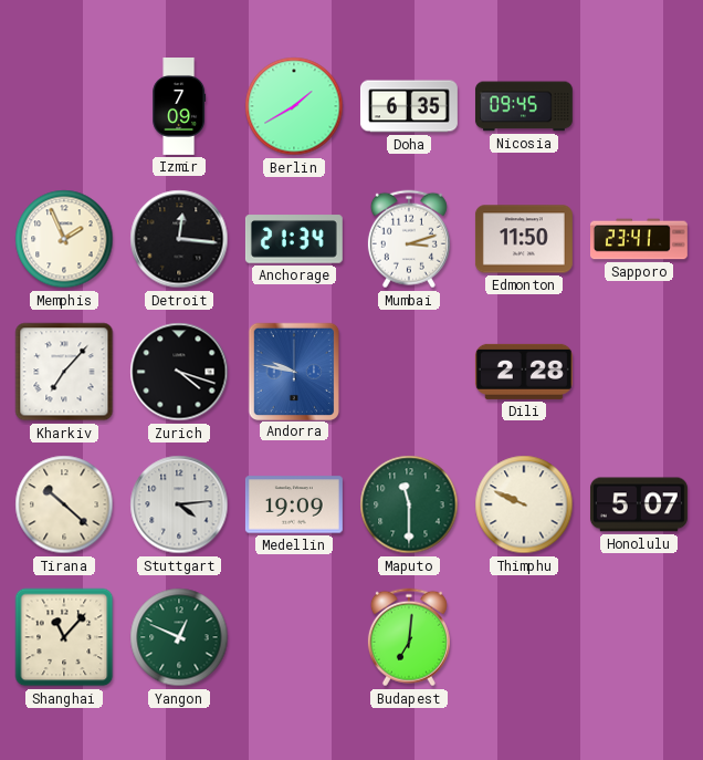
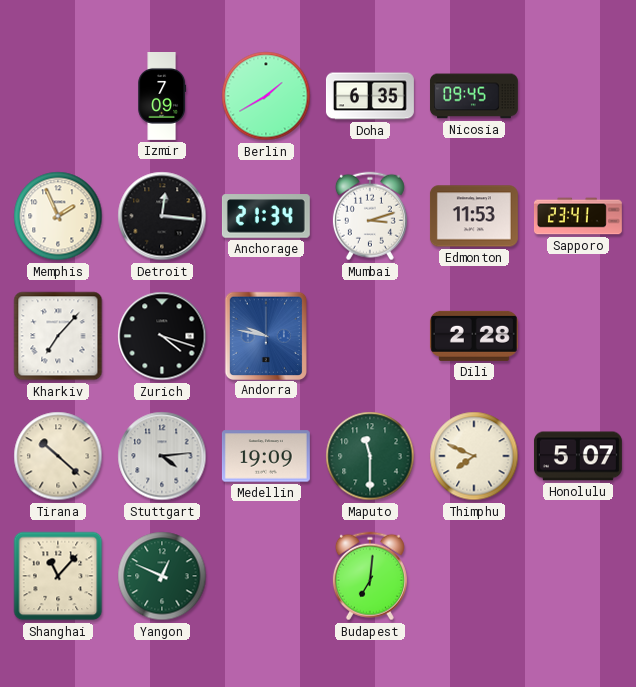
Edmonton: 11:50 -> 11:53
Thimphu: 9:49 -> 7:49
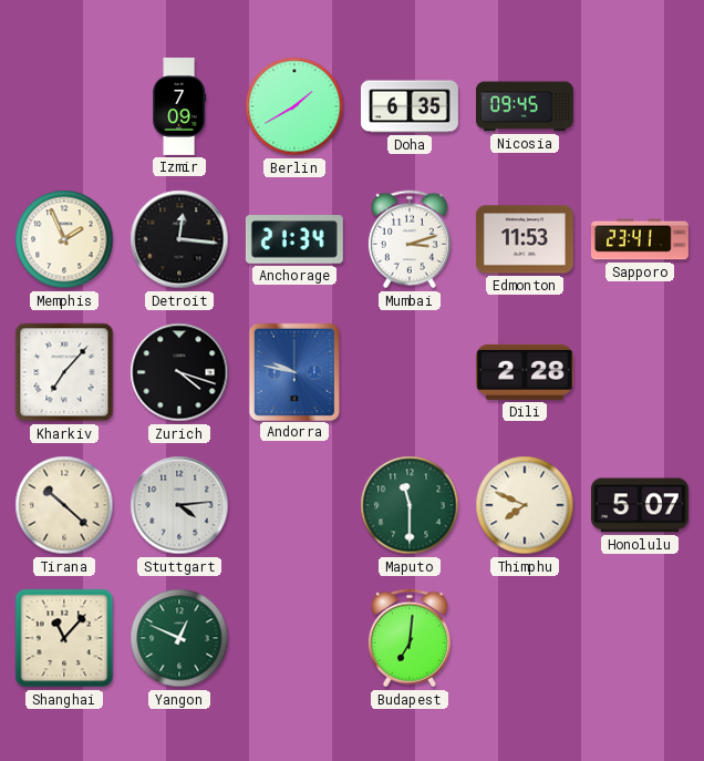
Medellin: 19:09 -> none
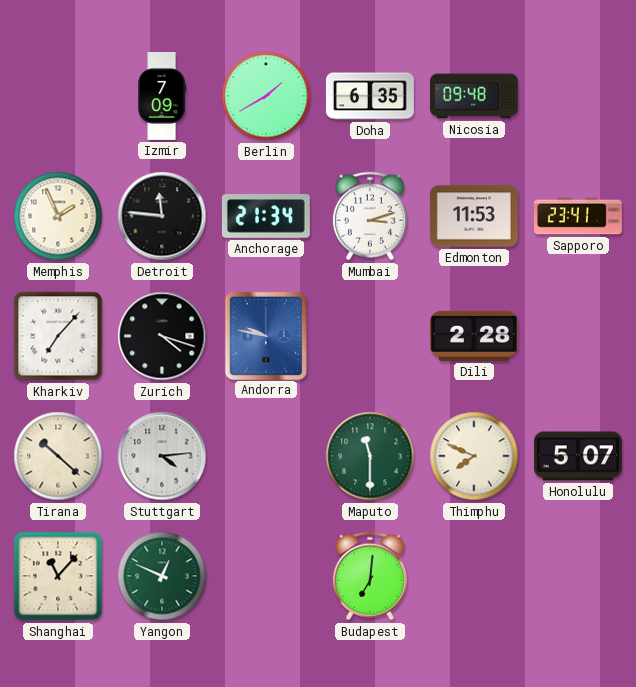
Nicosia: 09:45 -> 09:48
Detroit: 12:16 -> 11:46
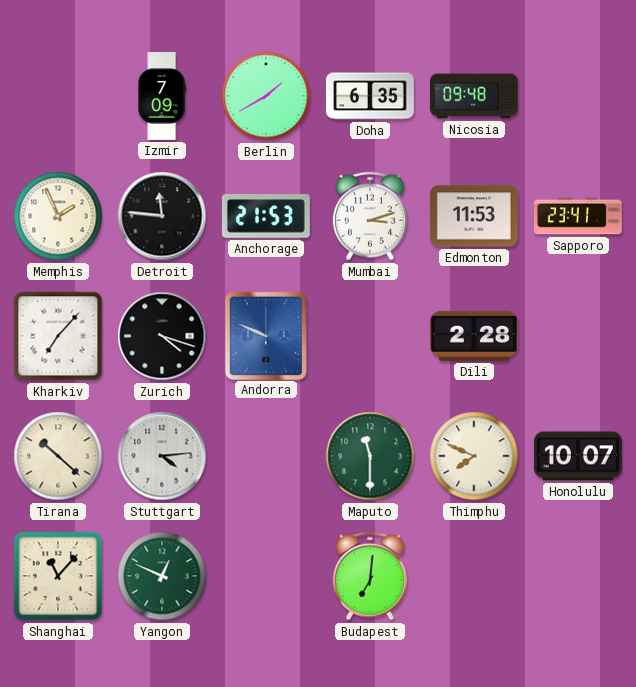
Anchorage: 21:34 -> 21:53
Andorra: 9:47 -> 9:49
Honolulu: 5:07 -> 10:07
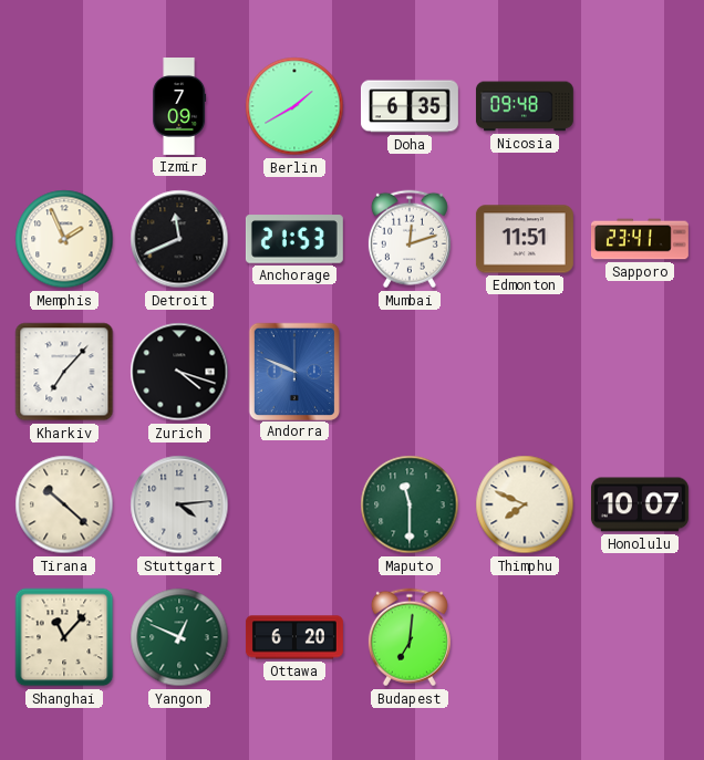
Detroit: 11:46 -> 11:41
Mumbai: 3:12 -> 12:12
Edmonton: 11:53 -> 11:51
Dili: 2:28 -> none
Ottawa: none -> 6:20
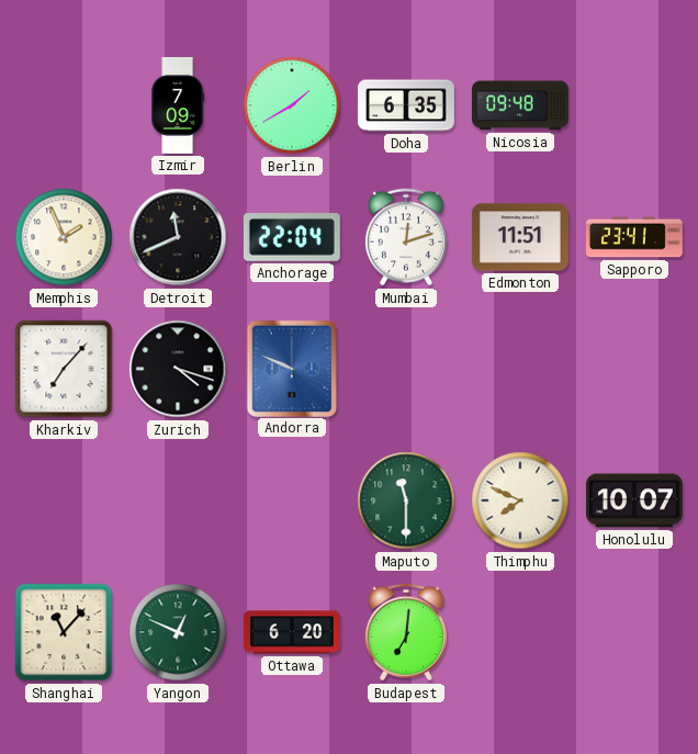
Anchorage: 21:53 -> 22:04
Tirana: 10:22 -> none
Stuttgart: 4:14 -> none
